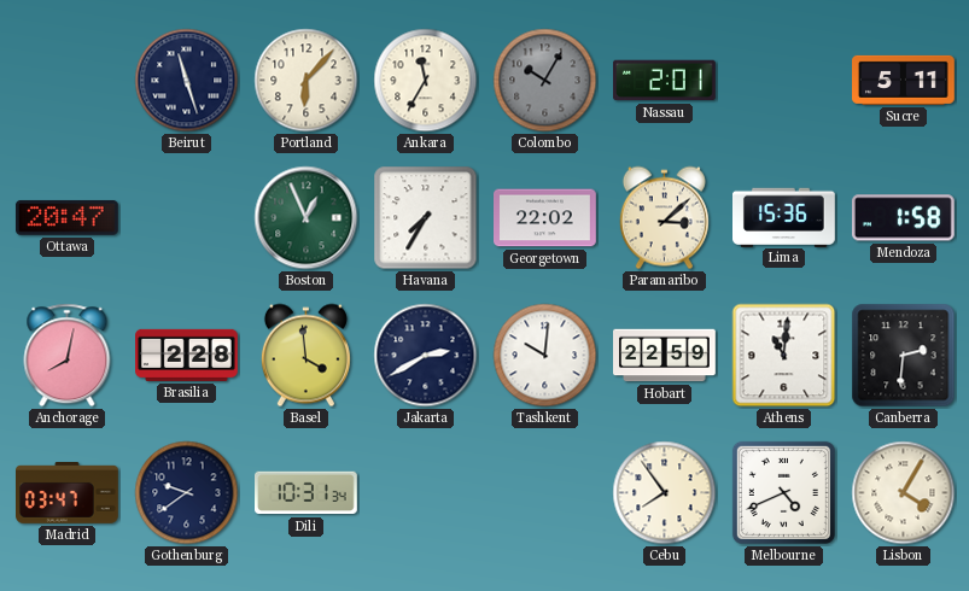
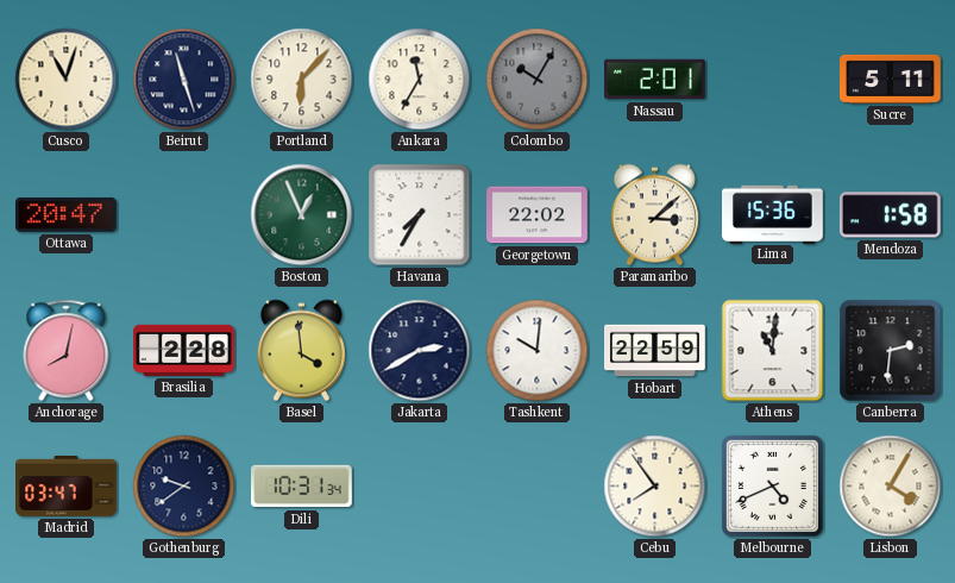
Cusco: none -> 11:03
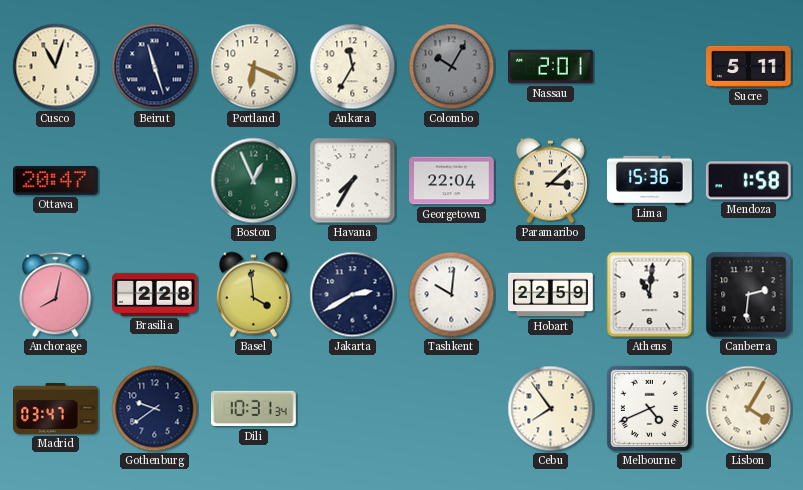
Portland: 6:07 -> 6:19
Georgetown: 22:02 -> 22:04
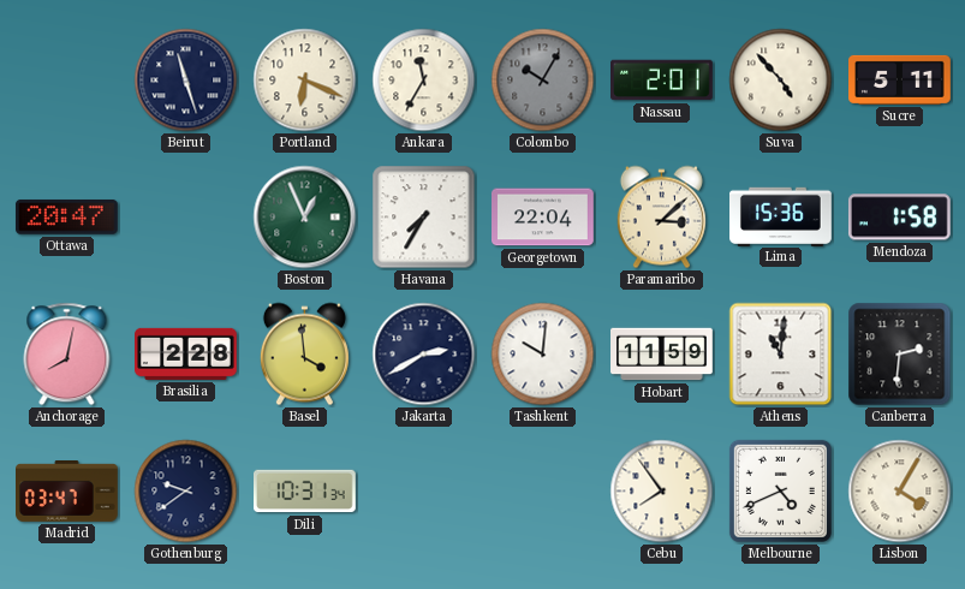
Cusco: 11:03 -> none
Suva: none -> 4:53
Hobart: 22:59 -> 11:59
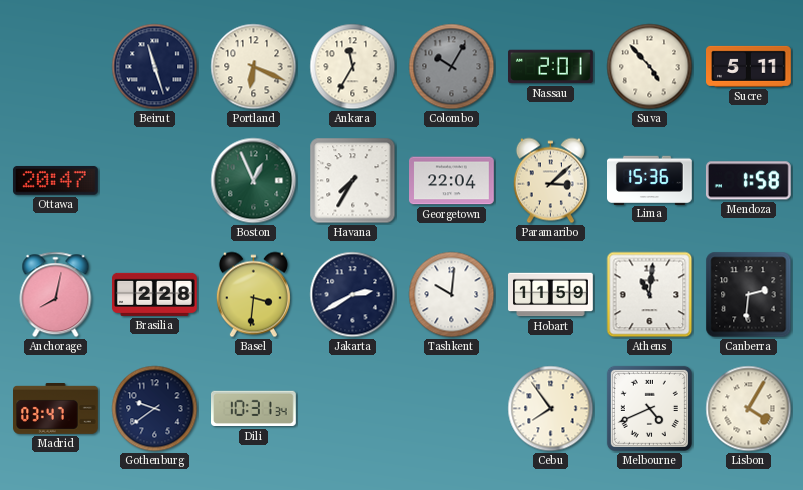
Basel: 3:59 -> 3:31
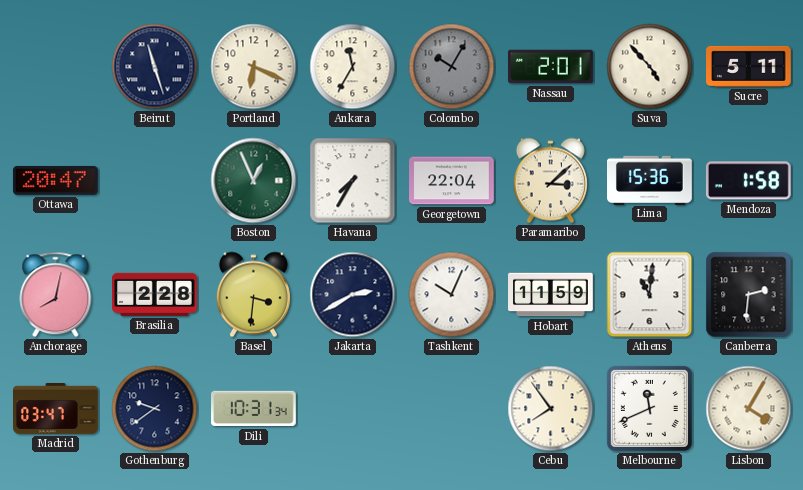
Tashkent: 10:01 -> 10:04
Melbourne: 4:41 -> 11:41
